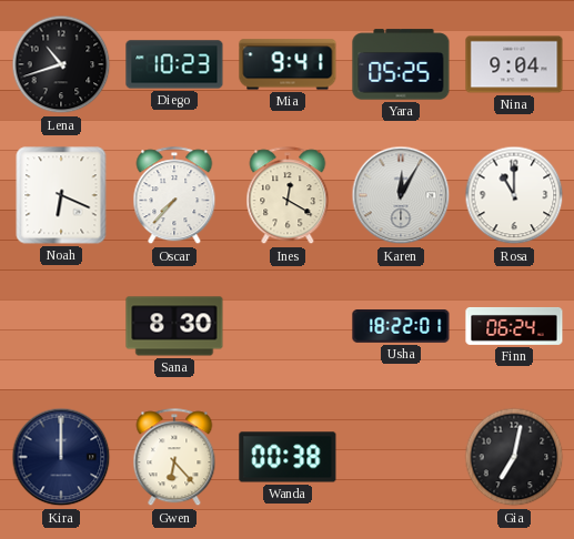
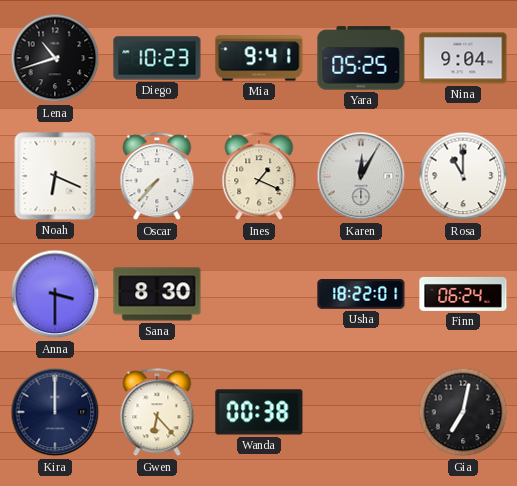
Ines: 12:20 -> 1:19
Anna: none -> 3:30
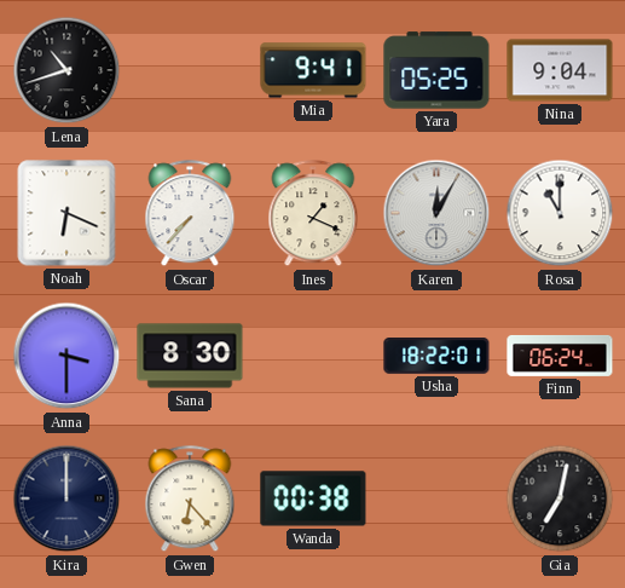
Diego: 10:23 -> none
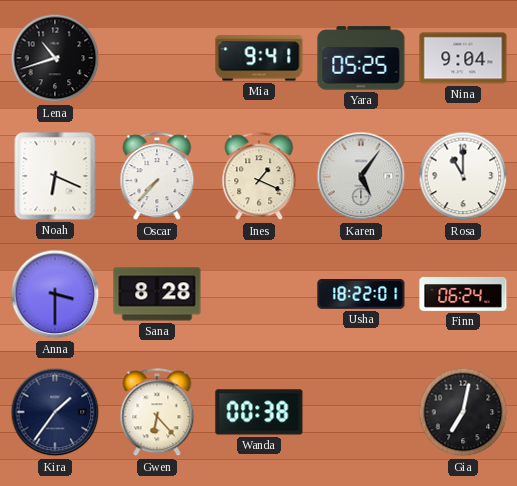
Karen: 12:05 -> 5:06
Sana: 8:30 -> 8:28
Kira: 12:00 -> 1:36
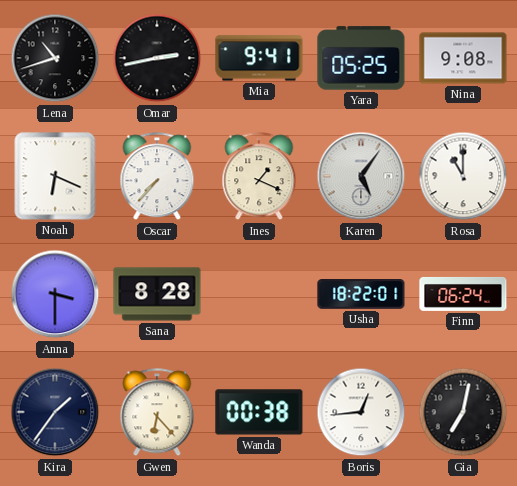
Omar: none -> 2:43
Nina: 9:04 -> 9:08
Boris: none -> 12:44
